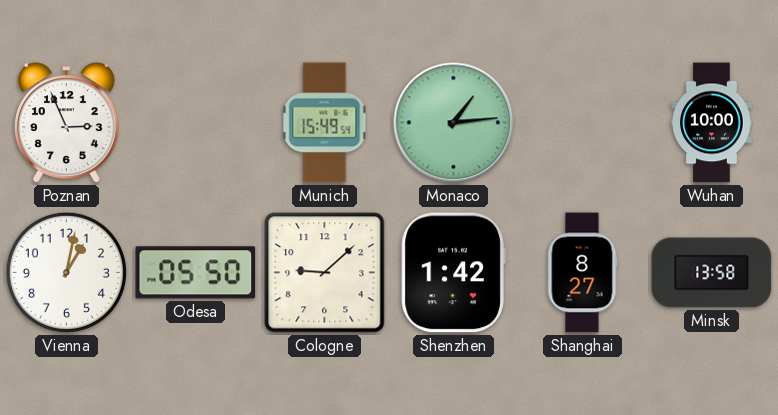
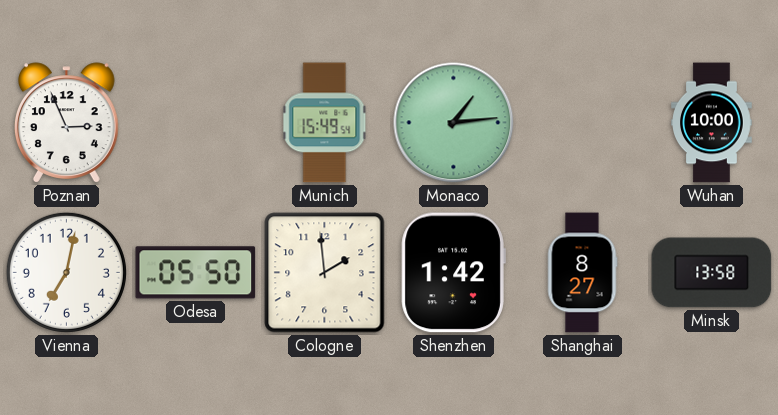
Vienna: 1:02 -> 7:02
Cologne: 9:08 -> 1:59
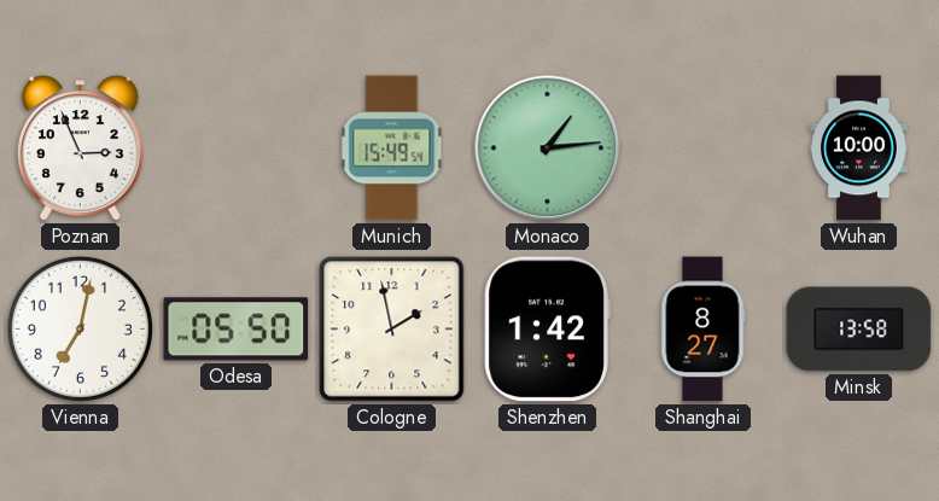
Cologne: 1:59 -> 1:58
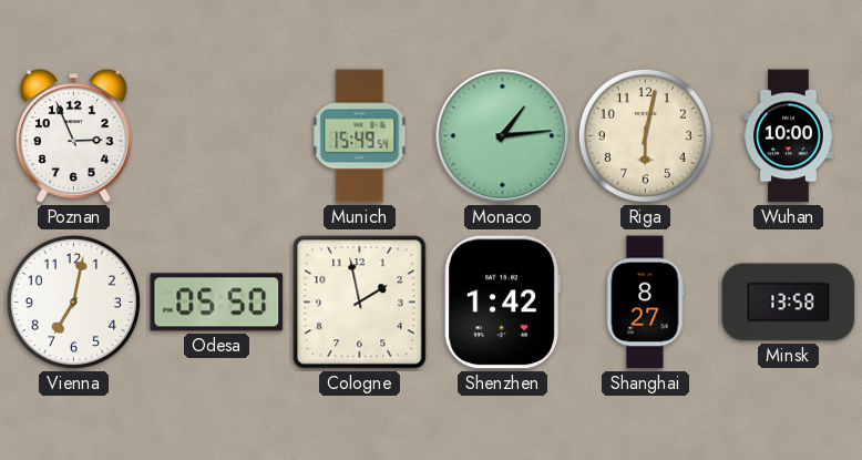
Riga: none -> 6:02
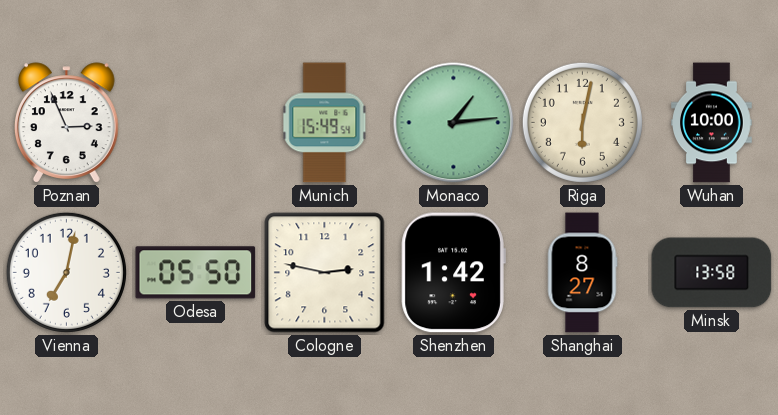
Cologne: 1:58 -> 2:47
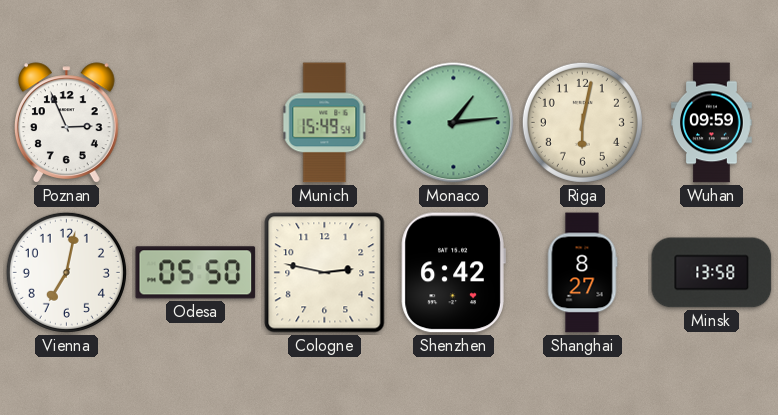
Wuhan: 10:00 -> 09:59
Shenzhen: 1:42 -> 6:42
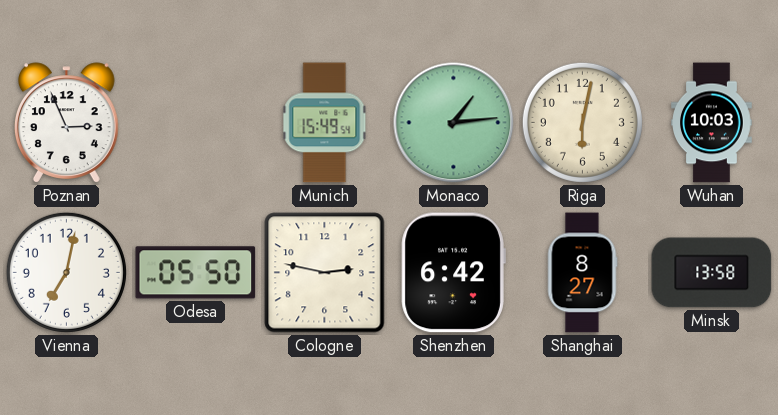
Wuhan: 09:59 -> 10:03
